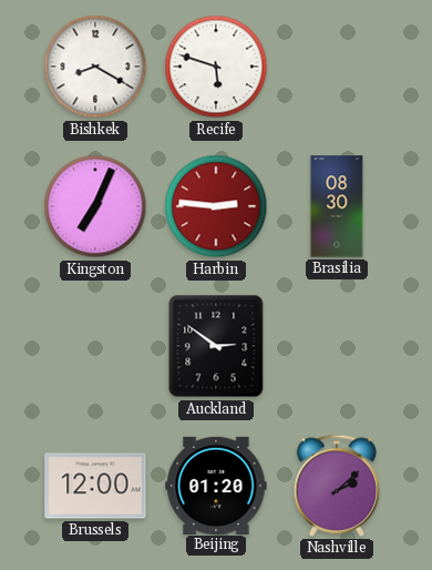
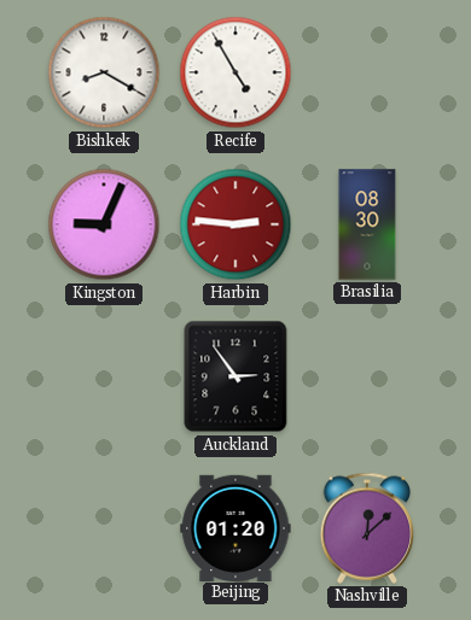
Recife: 5:48 -> 4:55
Kingston: 7:04 -> 9:04
Auckland: 2:51 -> 2:54
Brussels: 12:00 -> none
Nashville: 2:08 -> 12:08
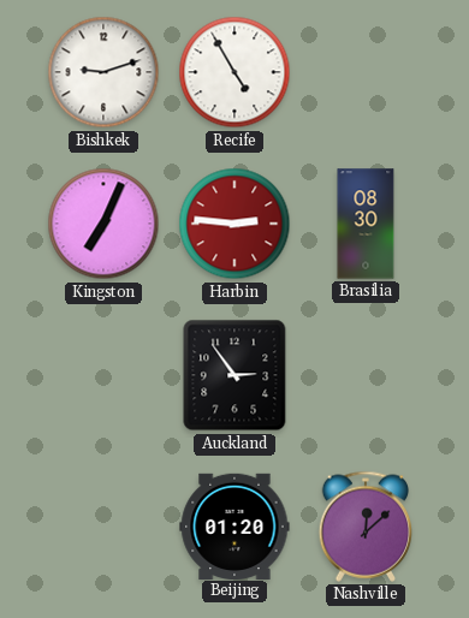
Bishkek: 8:20 -> 9:12
Kingston: 9:04 -> 7:04
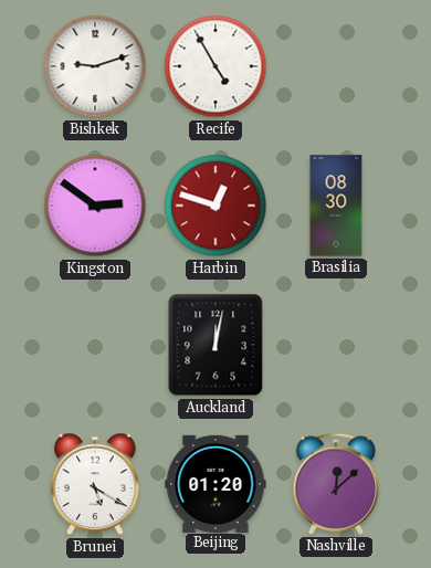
Kingston: 7:04 -> 2:51
Harbin: 2:46 -> 12:48
Auckland: 2:54 -> 12:02
Brunei: none -> 5:20
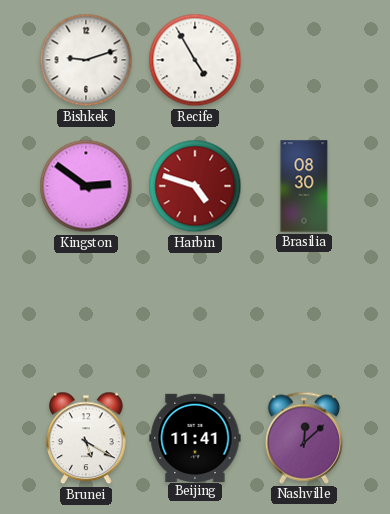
Harbin: 12:48 -> 4:48
Auckland: 12:02 -> none
Beijing: 01:20 -> 11:41
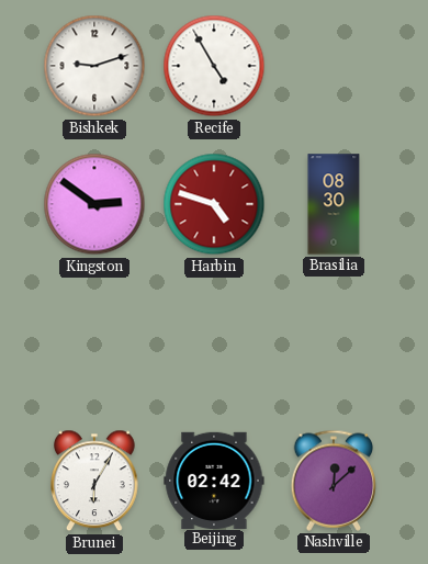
Brunei: 5:20 -> 6:05
Beijing: 11:41 -> 02:42
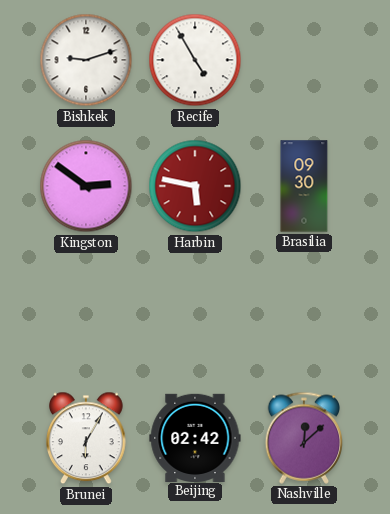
Harbin: 4:48 -> 5:47
Brasilia: 08:30 -> 09:30
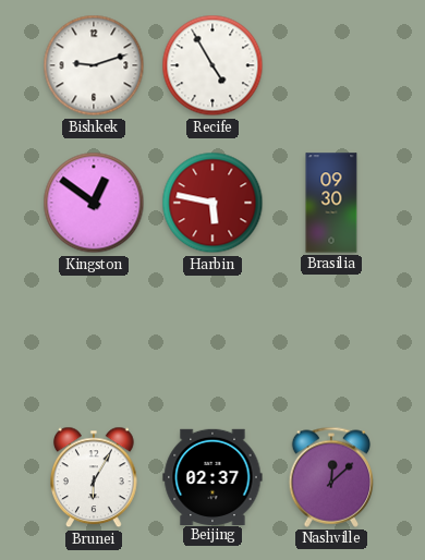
Kingston: 2:51 -> 12:51
Beijing: 02:42 -> 02:37
